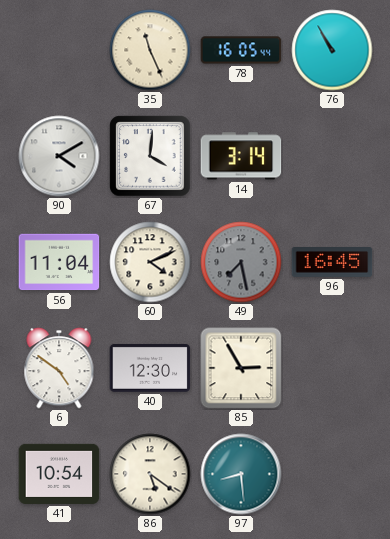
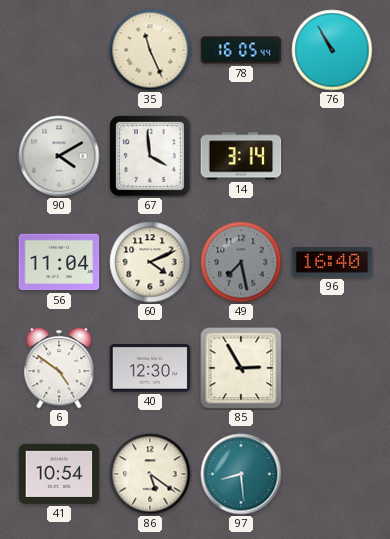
67: 4:01 -> 3:59
96: 16:45 -> 16:40
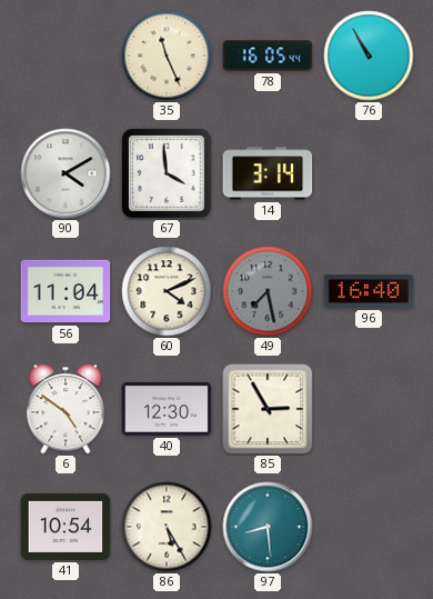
86: 5:21 -> 5:25
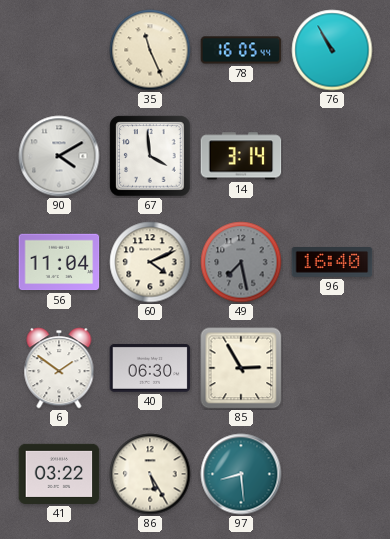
6: 4:51 -> 1:51
40: 12:30 -> 06:30
41: 10:54 -> 03:22
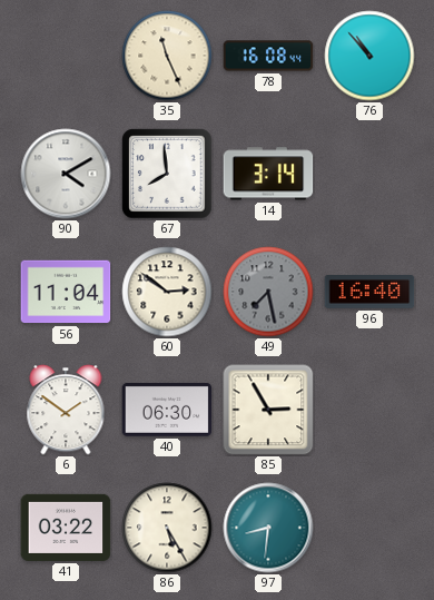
78: 16:05 -> 16:08
76: 10:55 -> 10:53
67: 3:59 -> 7:59
60: 4:11 -> 2:51
97: 8:29 -> 8:31
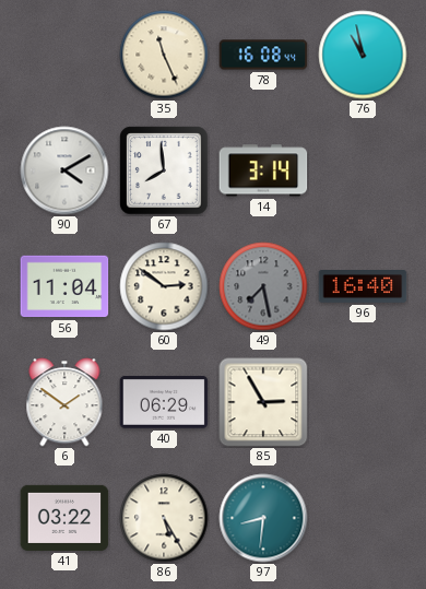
76: 10:53 -> 10:58
40: 06:30 -> 06:29
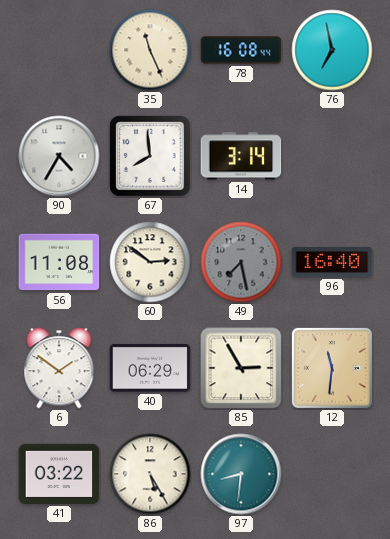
76: 10:58 -> 6:58
90: 4:10 -> 4:35
56: 11:04 -> 11:08
12: none -> 11:31
